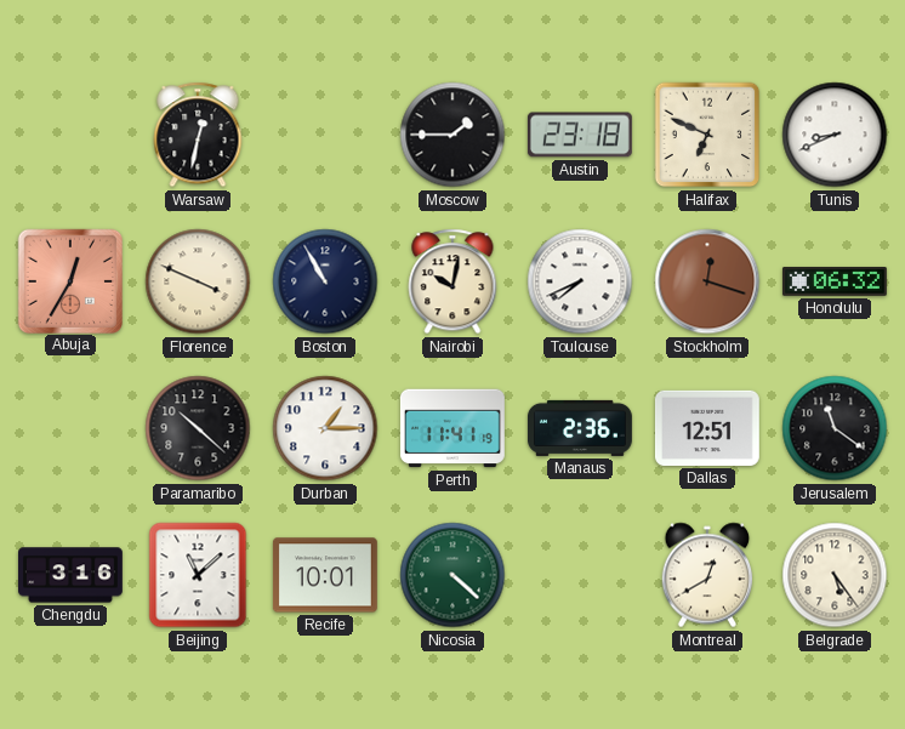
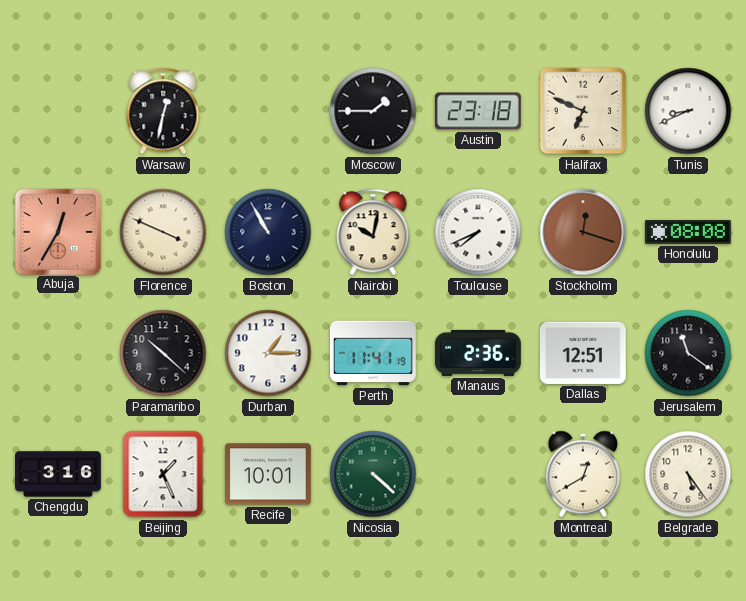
Honolulu: 06:32 -> 08:08
Beijing: 11:08 -> 1:26
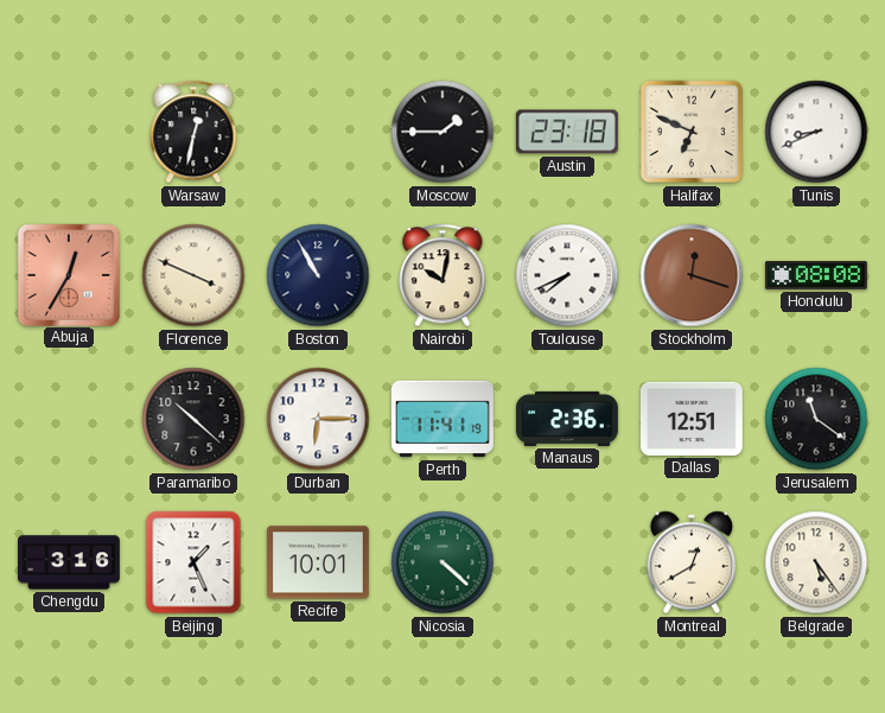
Durban: 1:15 -> 6:15
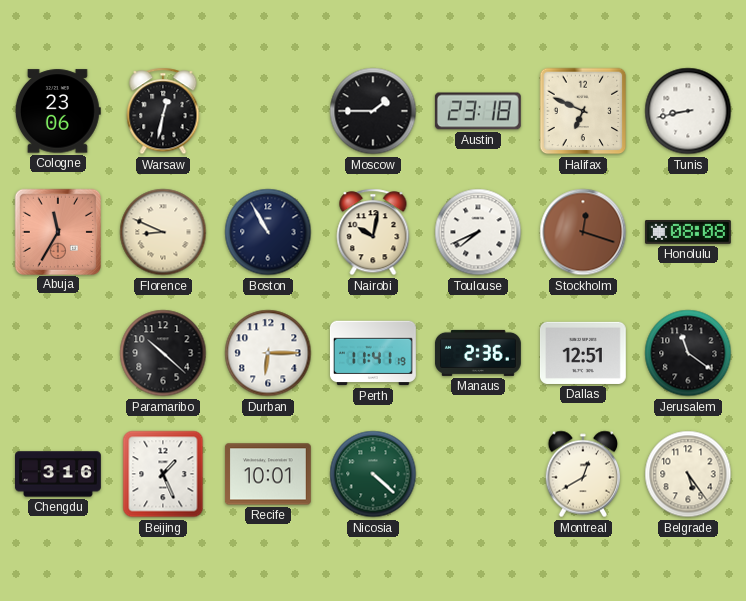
Cologne: none -> 23:06
Tunis: 8:41 -> 8:43
Abuja: 12:35 -> 11:35
Florence: 3:49 -> 8:49
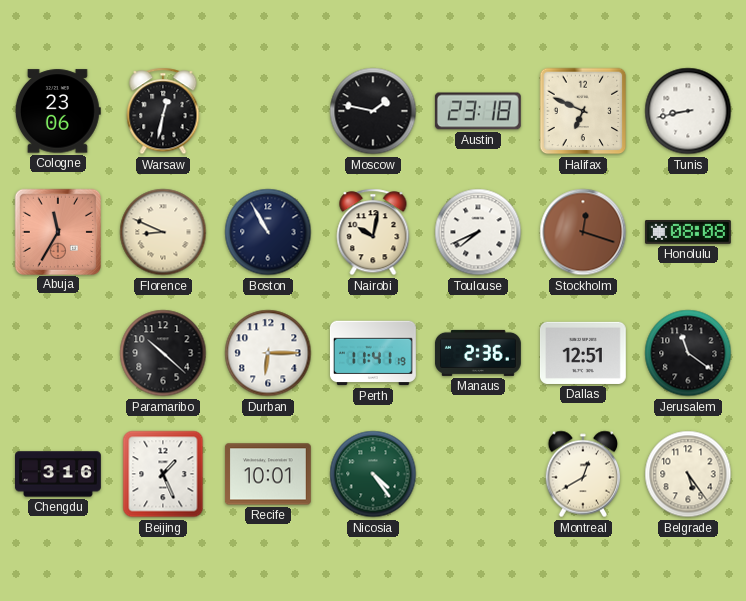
Moscow: 1:45 -> 1:47
Nicosia: 4:22 -> 4:24
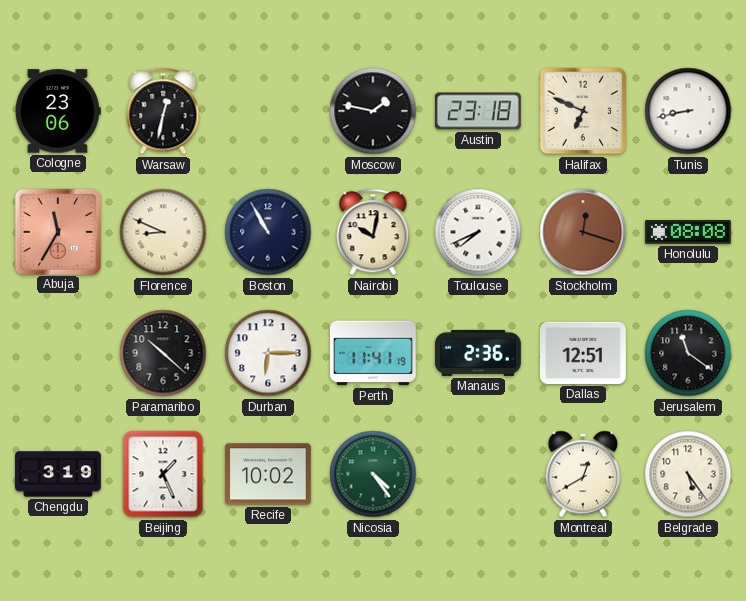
Chengdu: 3:16 -> 3:19
Recife: 10:01 -> 10:02
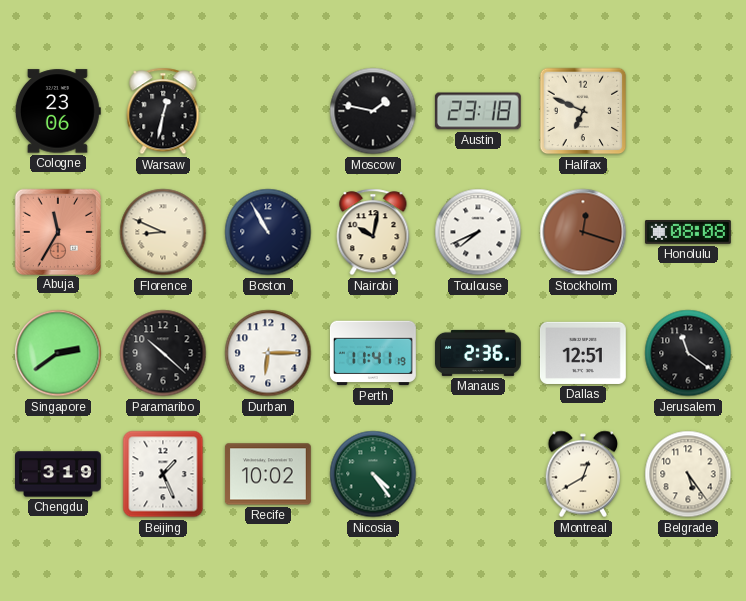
Tunis: 8:43 -> none
Singapore: none -> 2:39
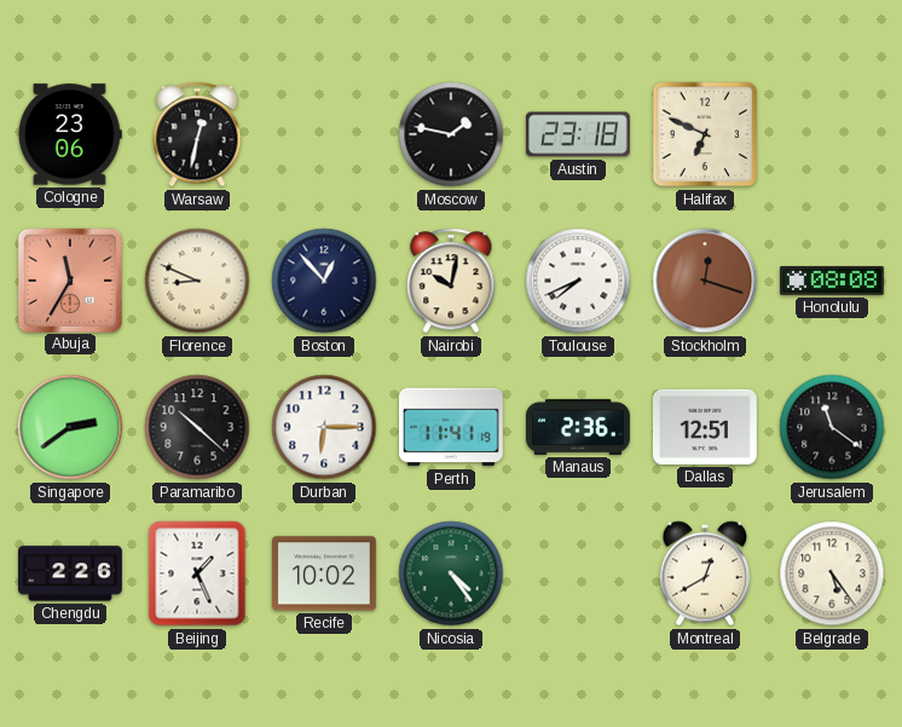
Boston: 10:55 -> 12:53
Chengdu: 3:19 -> 2:26
